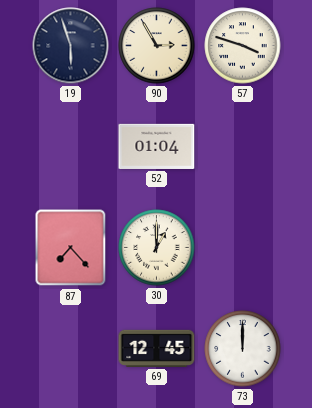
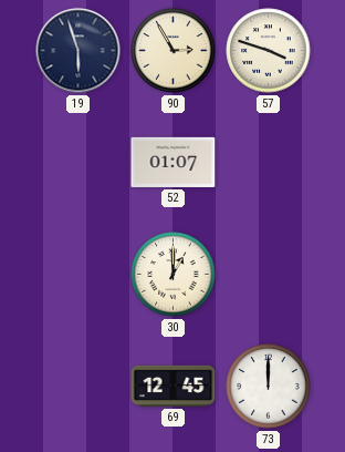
52: 01:04 -> 01:07
87: 7:23 -> none
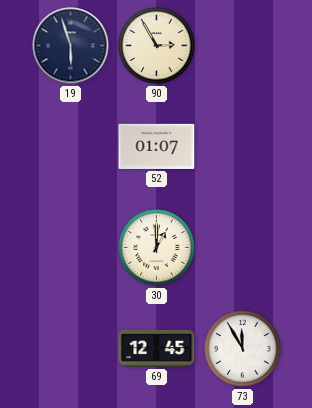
57: 3:48 -> none
73: 12:00 -> 11:55
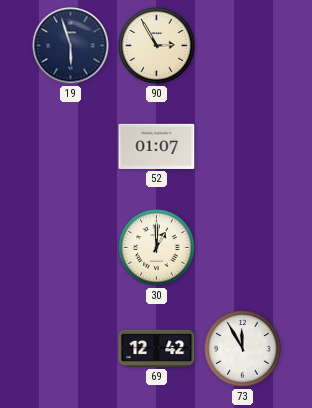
69: 12:45 -> 12:42
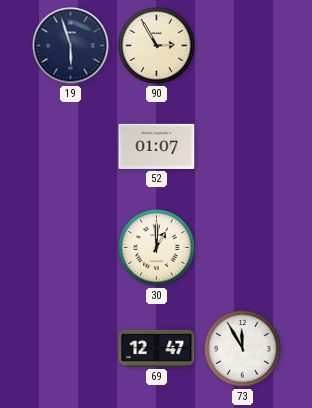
69: 12:42 -> 12:47
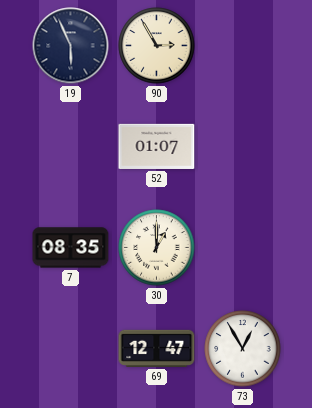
19: 5:57 -> 5:56
7: none -> 08:35
73: 11:55 -> 12:55
